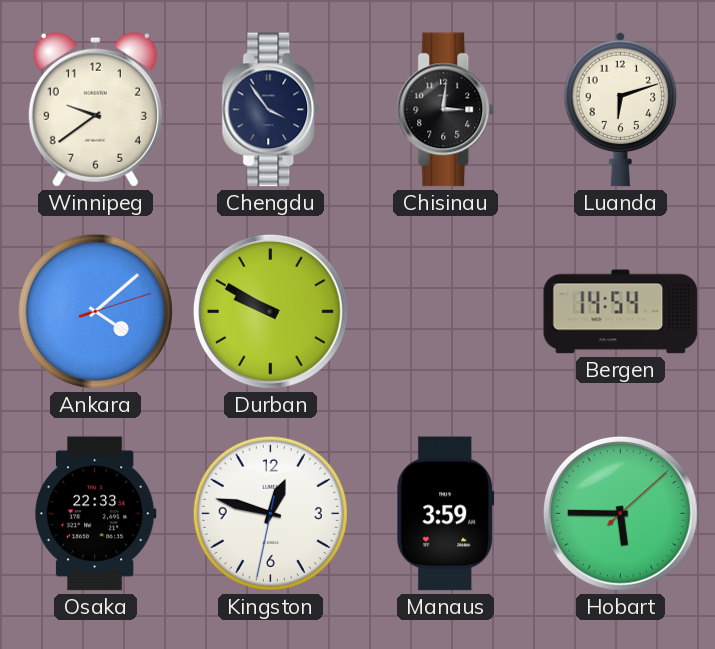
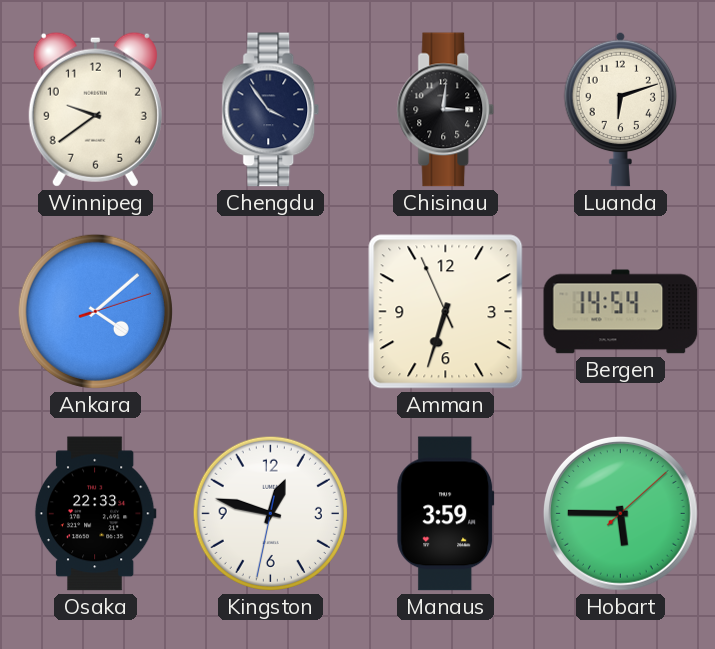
Durban: 9:50 -> none
Amman: none -> 6:32
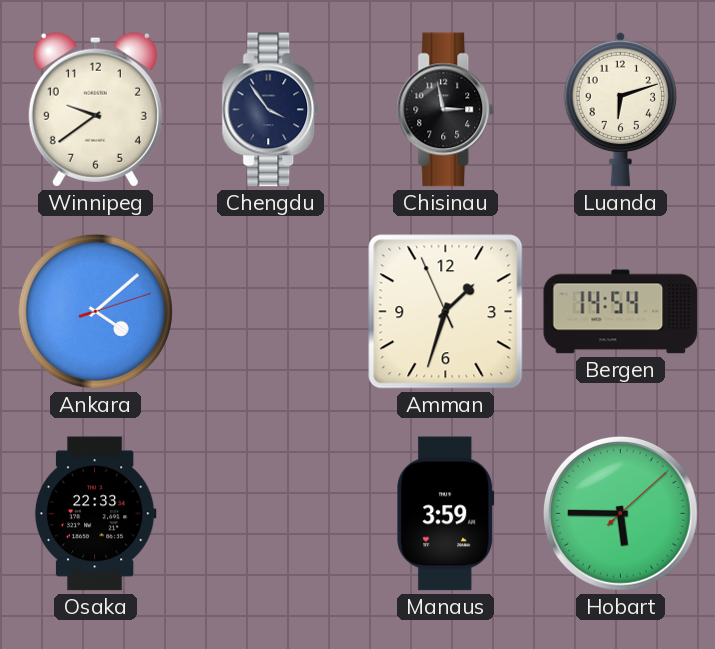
Chisinau: 3:01 -> 2:58
Amman: 6:32 -> 1:32
Kingston: 12:47 -> none
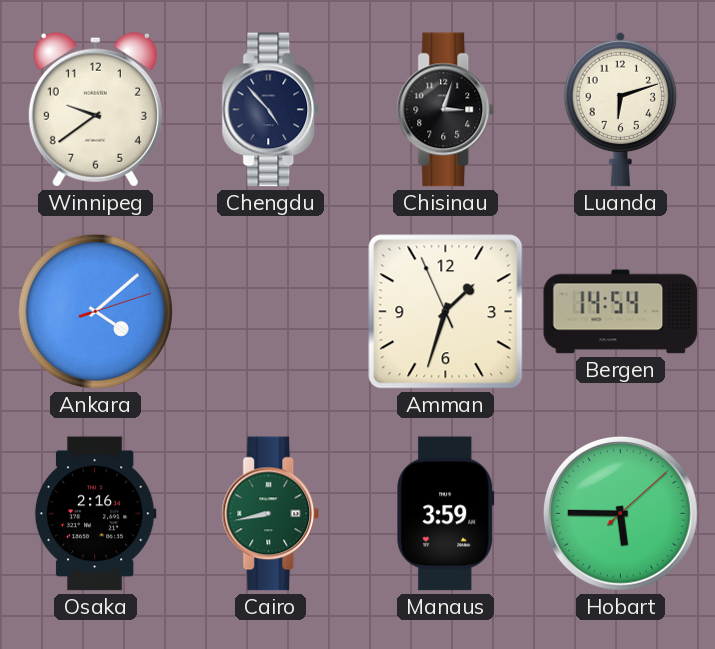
Chengdu: 3:54 -> 4:53
Chisinau: 2:58 -> 3:03
Osaka: 22:33 -> 2:16
Cairo: none -> 8:43
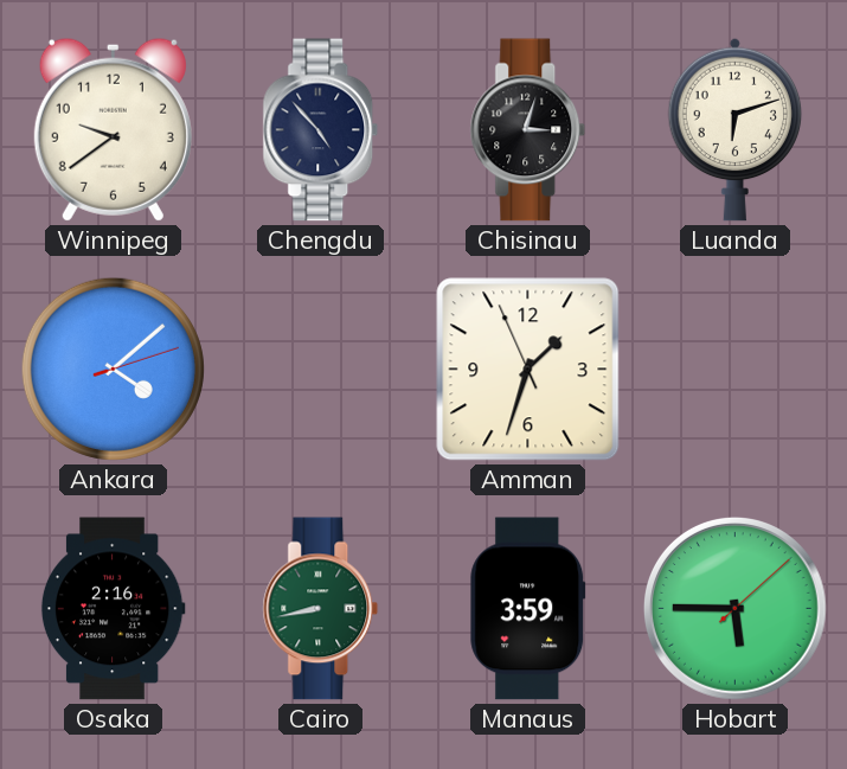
Bergen: 14:54 -> none
